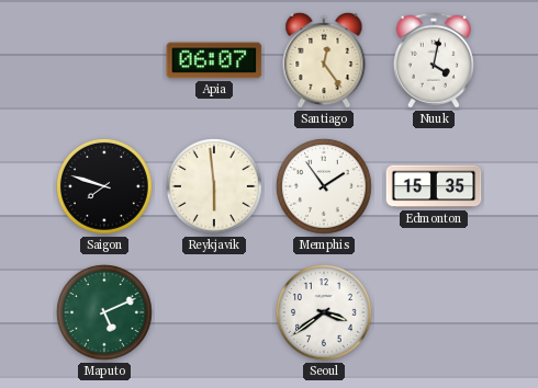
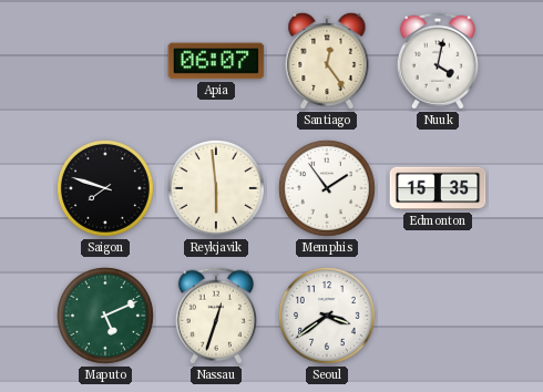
Nassau: none -> 12:33
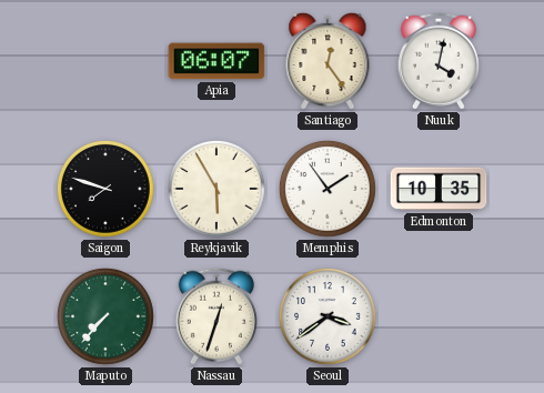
Reykjavik: 5:59 -> 5:55
Edmonton: 15:35 -> 10:35
Maputo: 5:11 -> 7:37
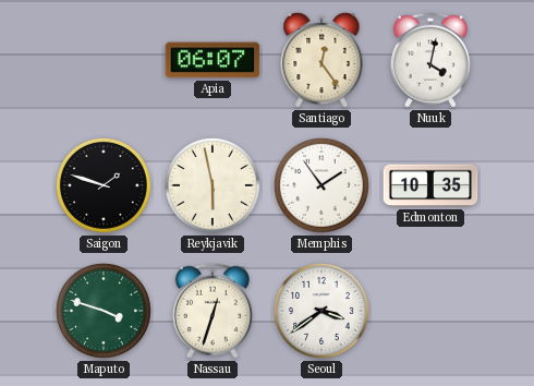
Saigon: 7:48 -> 1:48
Reykjavik: 5:55 -> 5:58
Maputo: 7:37 -> 3:48
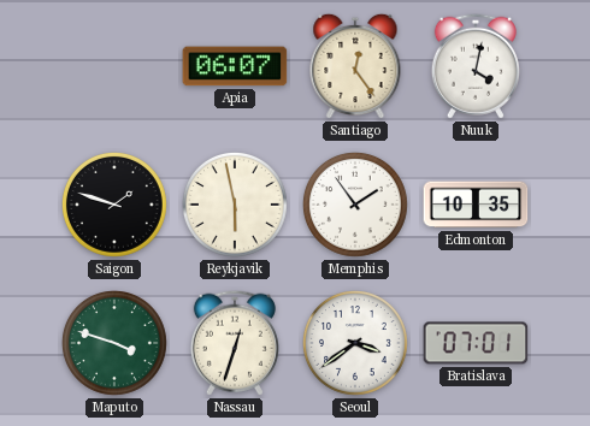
Bratislava: none -> 07:01
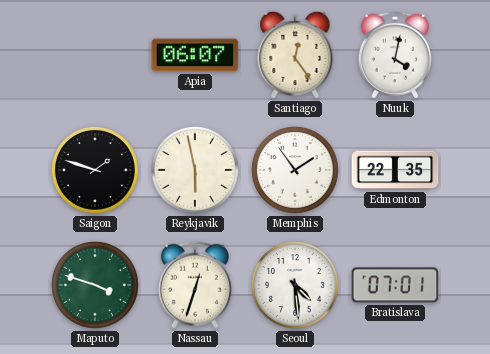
Edmonton: 10:35 -> 22:35
Seoul: 3:39 -> 4:29
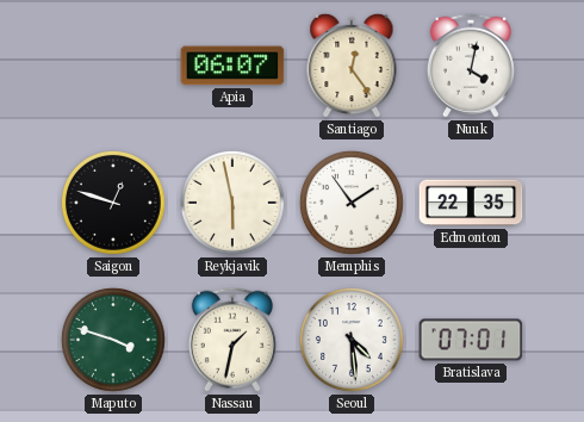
Saigon: 1:48 -> 12:48
Nassau: 12:33 -> 1:32
